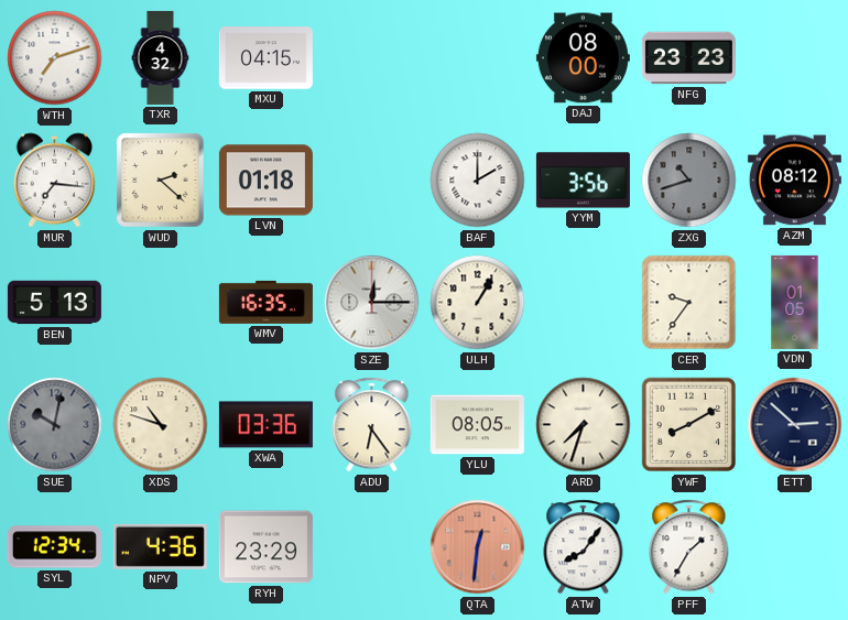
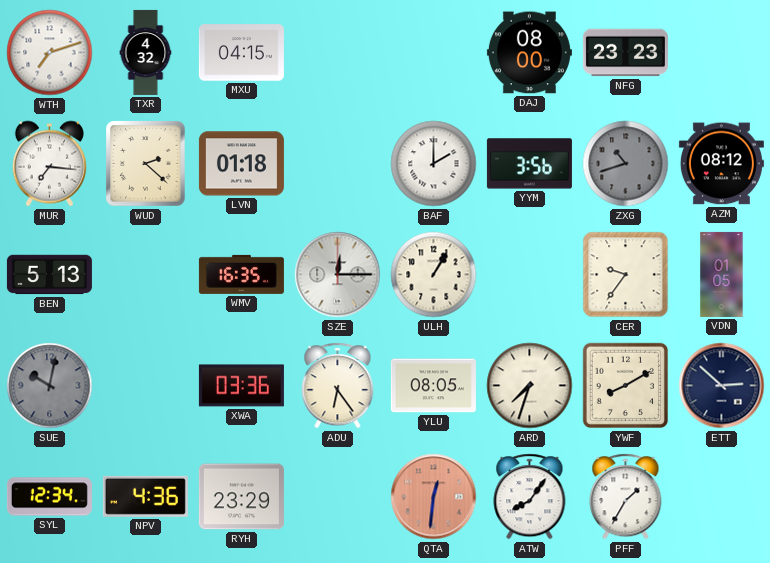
XDS: 10:48 -> none
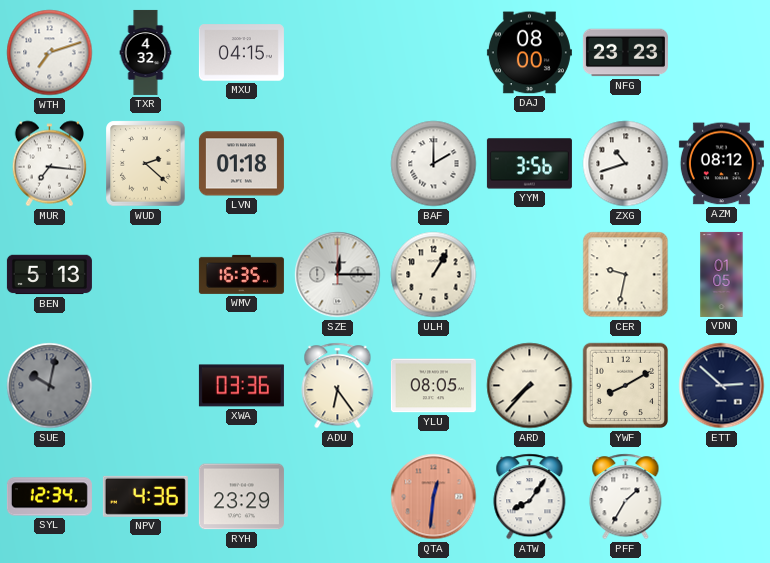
ZXG dial: grey -> white
CER: 9:36 -> 9:32
ARD: 7:33 -> 7:37
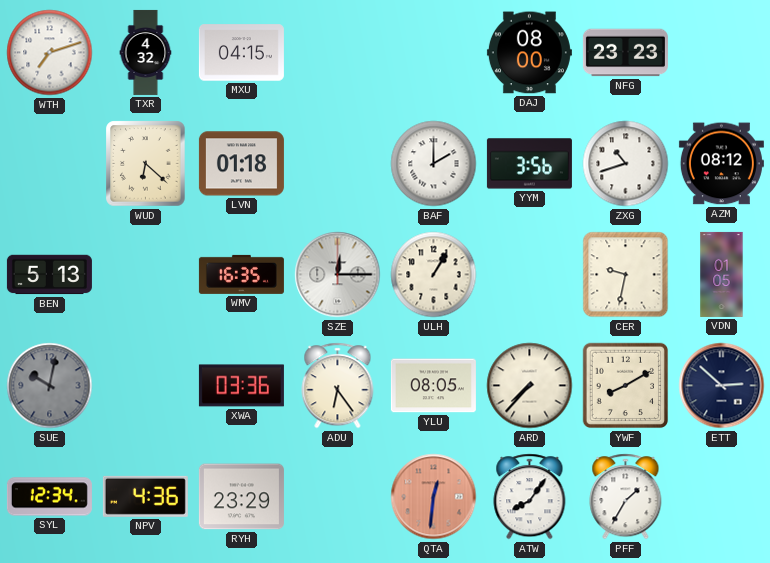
MUR: 7:16 -> none
WUD: 2:22 -> 6:22
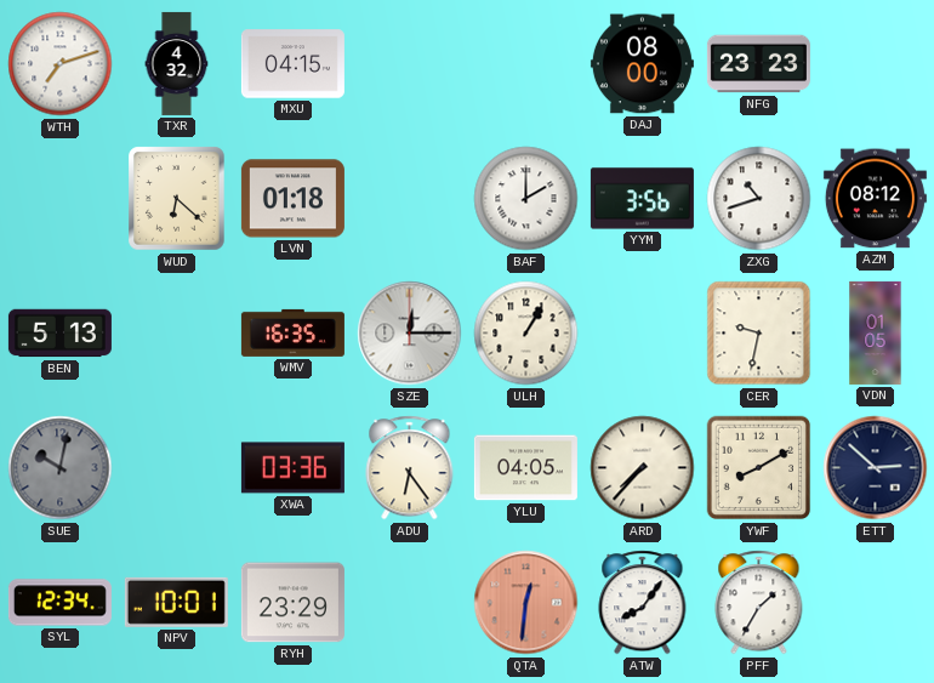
YLU: 08:05 -> 04:05
NPV: 4:36 -> 10:01
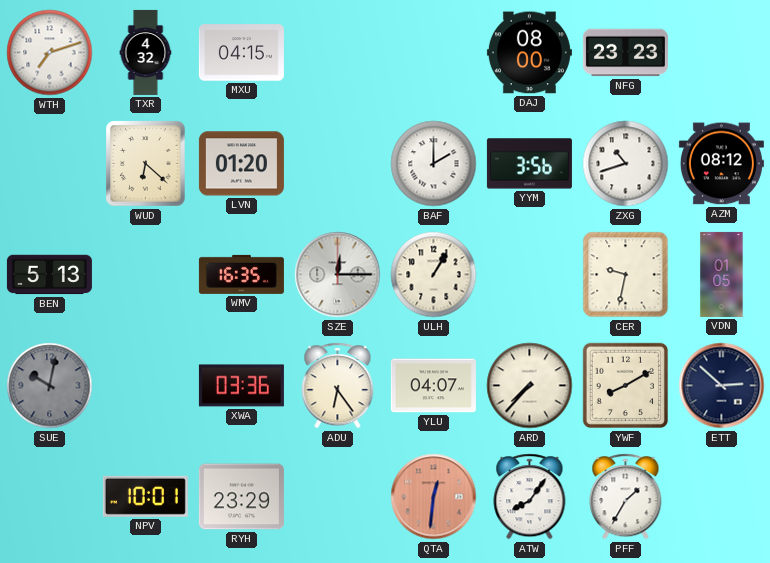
LVN: 01:18 -> 01:20
YLU: 04:05 -> 04:07
SYL: 12:34 -> none
